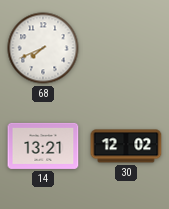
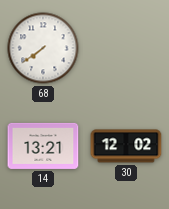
68: 7:41 -> 7:39
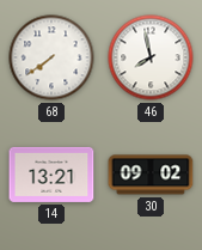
46: none -> 7:58
30: 12:02 -> 09:02
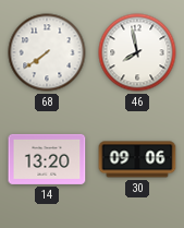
14: 13:21 -> 13:20
30: 09:02 -> 09:06
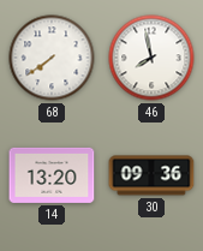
30: 09:06 -> 09:36
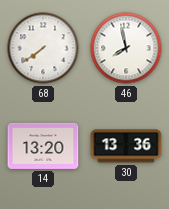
30: 09:36 -> 13:36
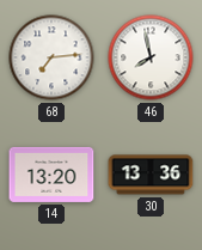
68: 7:39 -> 7:14
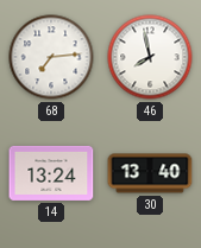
14: 13:20 -> 13:24
30: 13:36 -> 13:40
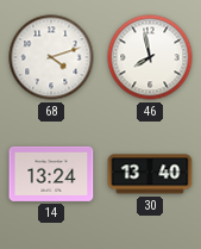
68: 7:14 -> 4:12
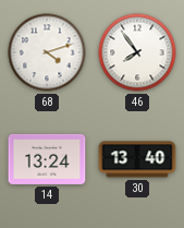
46: 7:58 -> 7:54
